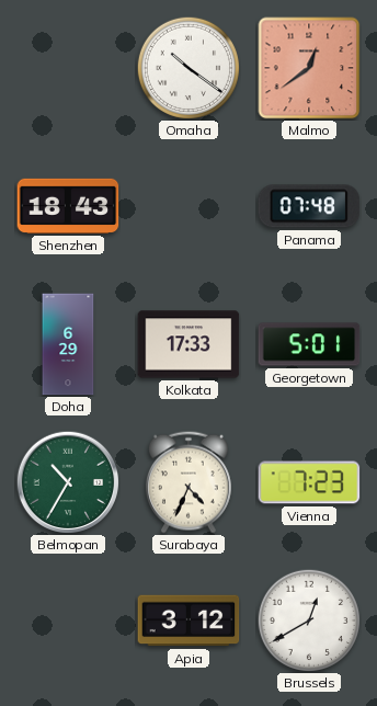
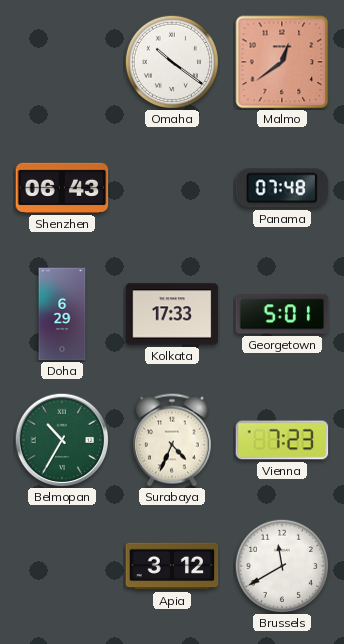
Shenzhen: 18:43 -> 06:43
Brussels: 12:40 -> 11:40
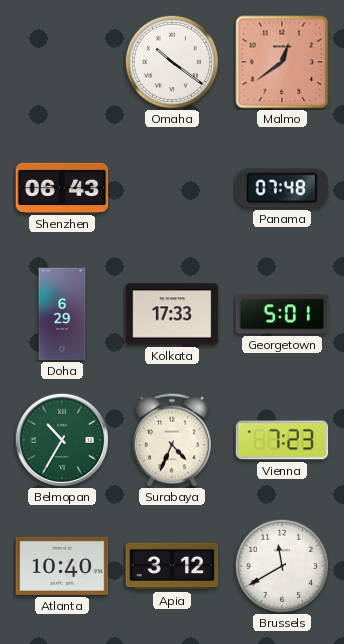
Atlanta: none -> 10:40
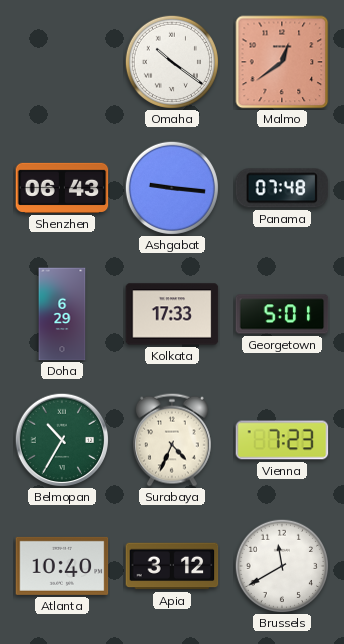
Ashgabat: none -> 9:16
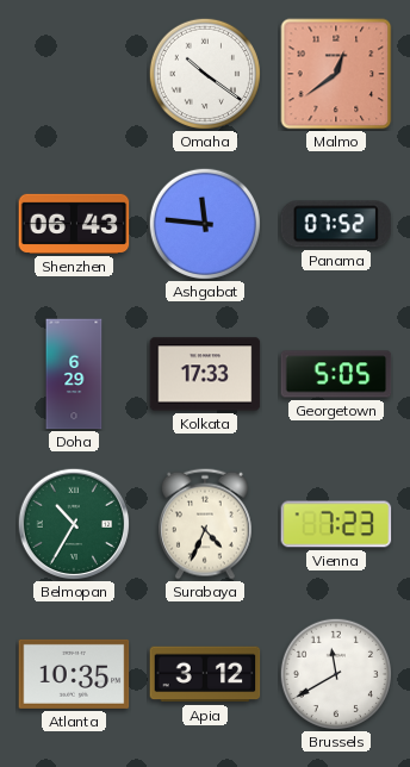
Ashgabat: 9:16 -> 11:46
Panama: 07:48 -> 07:52
Georgetown: 5:01 -> 5:05
Atlanta: 10:40 -> 10:35
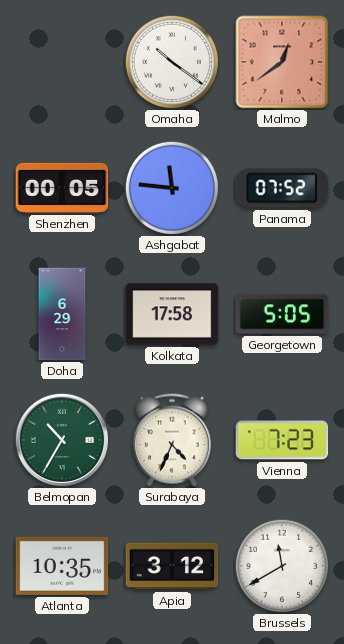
Shenzhen: 06:43 -> 00:05
Kolkata: 17:33 -> 17:58
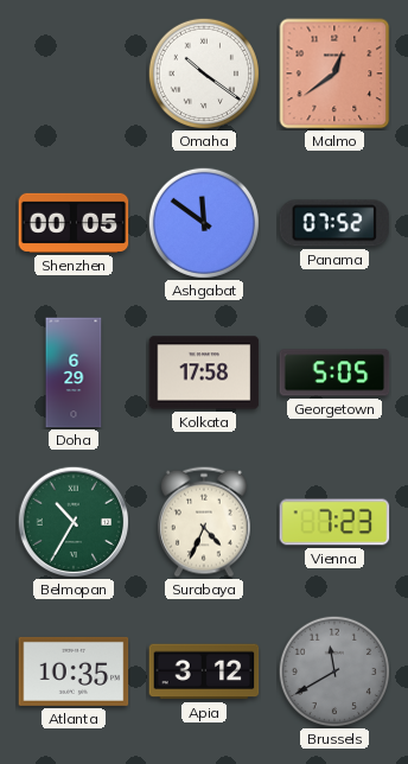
Ashgabat: 11:46 -> 11:51
Brussels dial: white -> grey
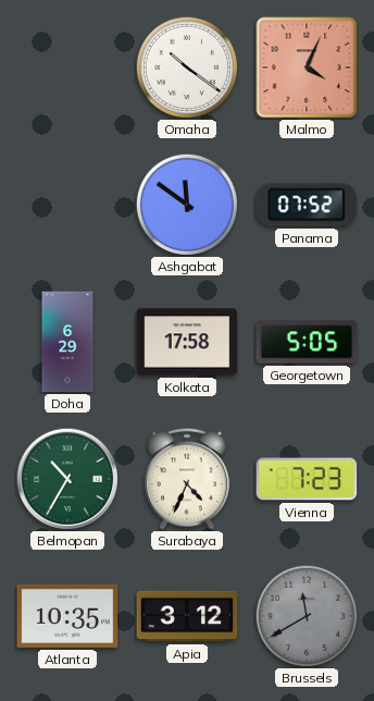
Malmo: 12:39 -> 4:04
Shenzhen: 00:05 -> none
